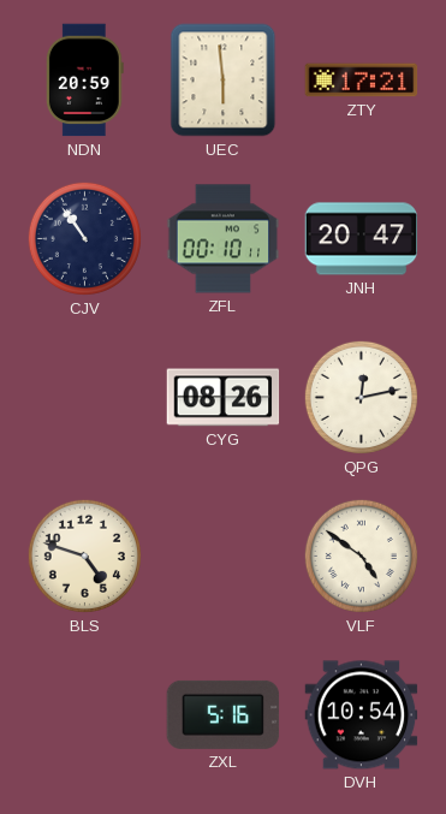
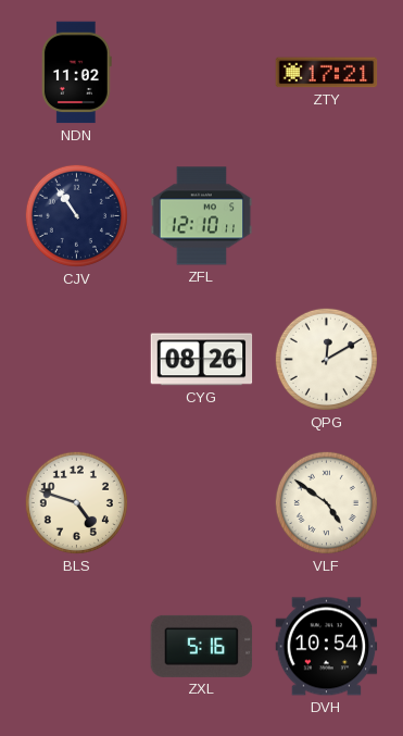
NDN: 20:59 -> 11:02
UEC: 5:59 -> none
ZFL: 00:10 -> 12:10
JNH: 20:47 -> none
QPG: 12:13 -> 12:10
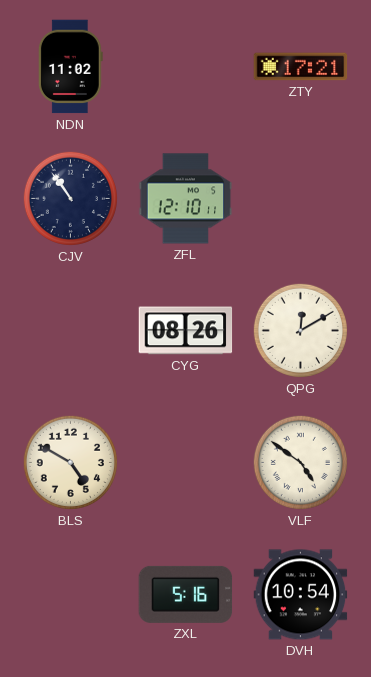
BLS: 4:48 -> 4:50
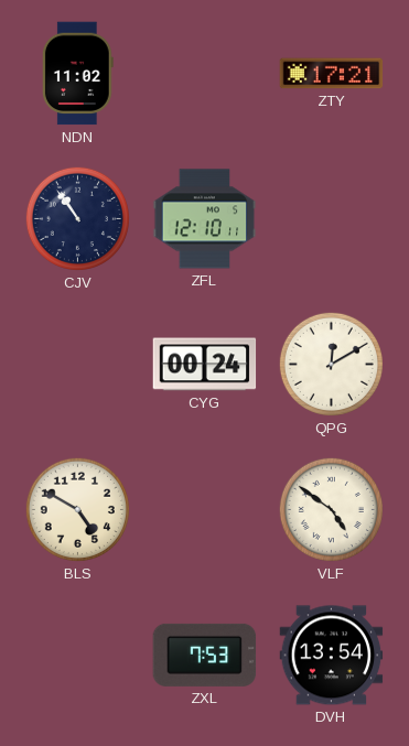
CYG: 08:26 -> 00:24
ZXL: 5:16 -> 7:53
DVH: 10:54 -> 13:54
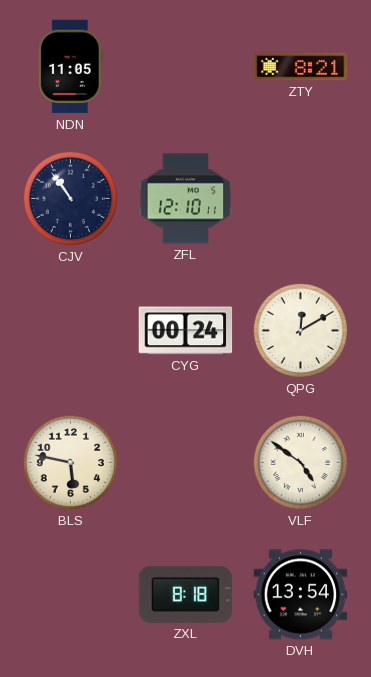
NDN: 11:02 -> 11:05
ZTY: 17:21 -> 8:21
BLS: 4:50 -> 5:47
ZXL: 7:53 -> 8:18
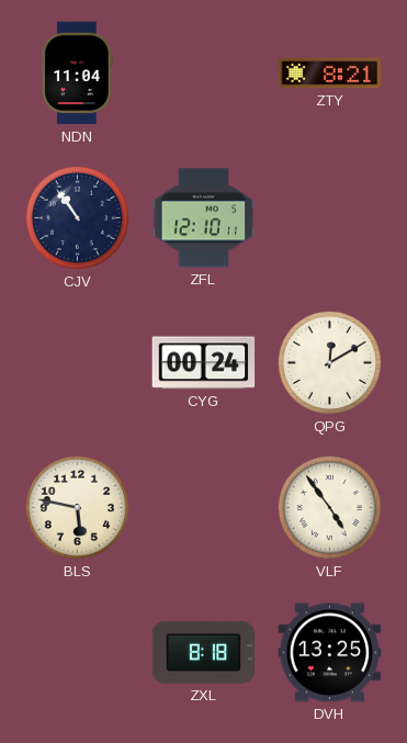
NDN: 11:05 -> 11:04
VLF: 4:51 -> 4:54
DVH: 13:54 -> 13:25
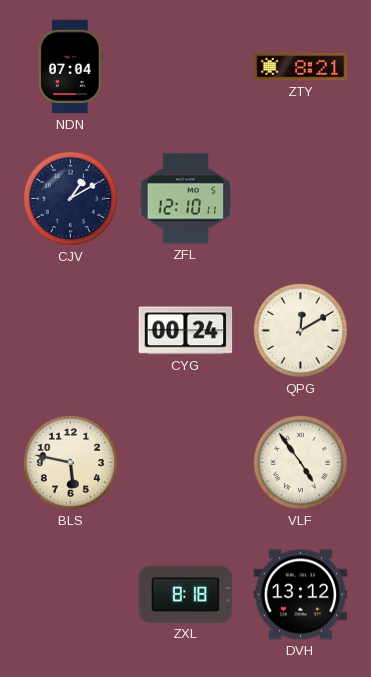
NDN: 11:04 -> 07:04
CJV: 10:54 -> 1:10
DVH: 13:25 -> 13:12
